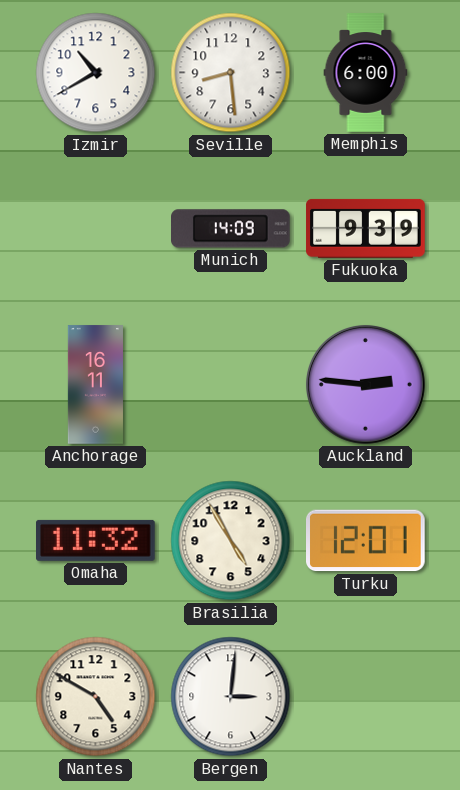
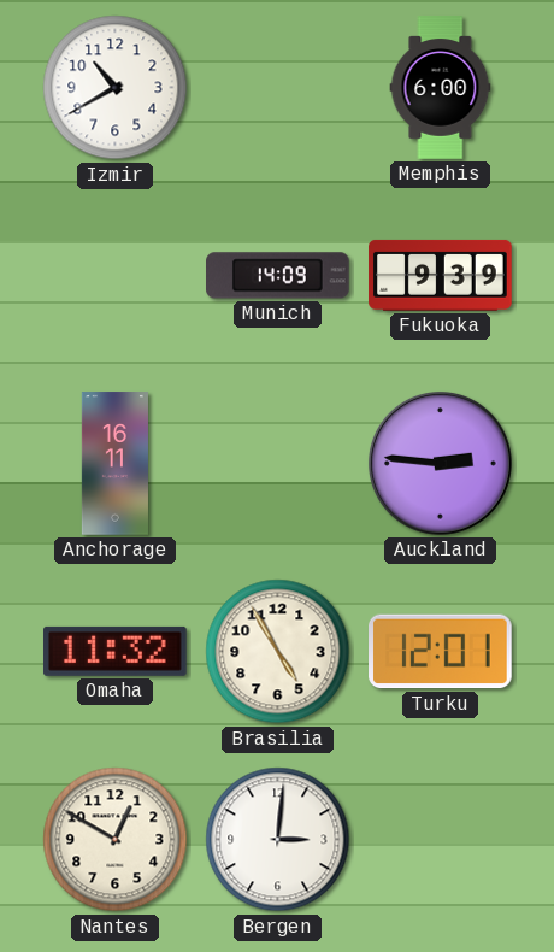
Seville: 8:29 -> none
Nantes: 4:50 -> 12:50
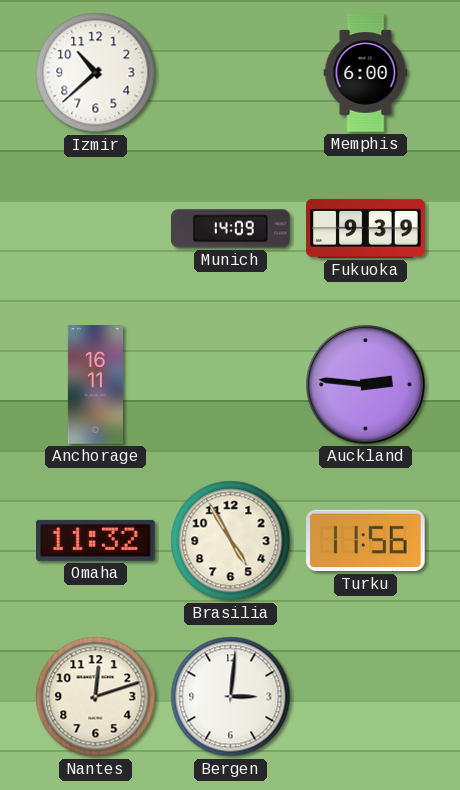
Izmir: 10:40 -> 10:38
Turku: 12:01 -> 11:56
Nantes: 12:50 -> 12:12
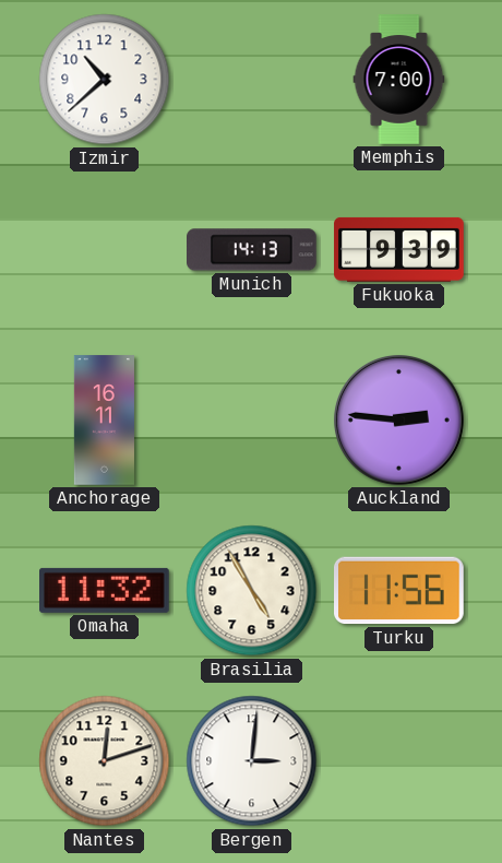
Memphis: 6:00 -> 7:00
Munich: 14:09 -> 14:13
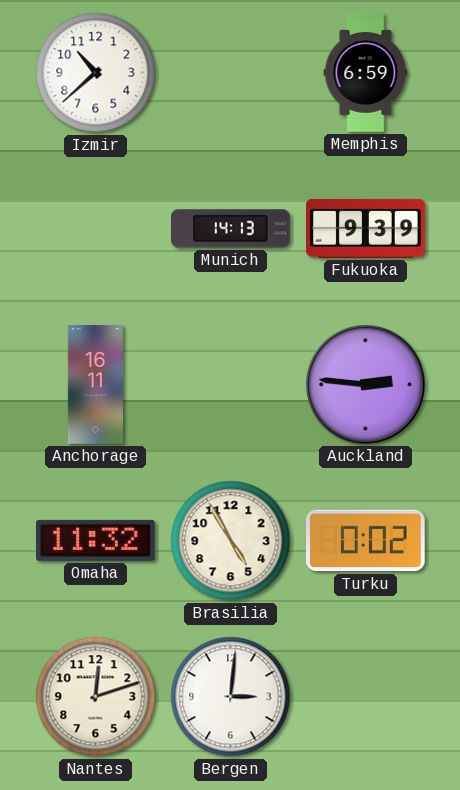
Memphis: 7:00 -> 6:59
Turku: 11:56 -> 0:02
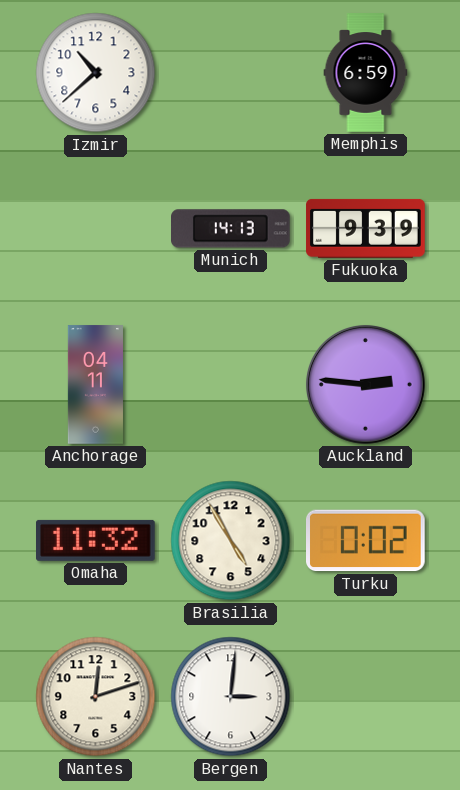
Anchorage: 16:11 -> 04:11
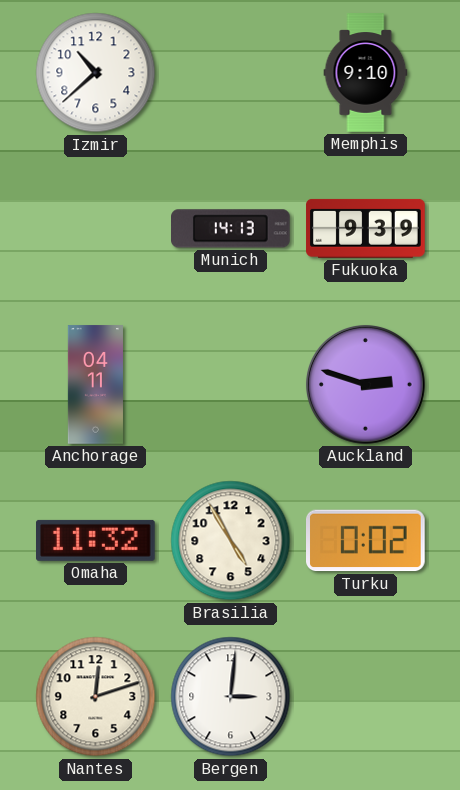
Memphis: 6:59 -> 9:10
Auckland: 2:46 -> 2:48
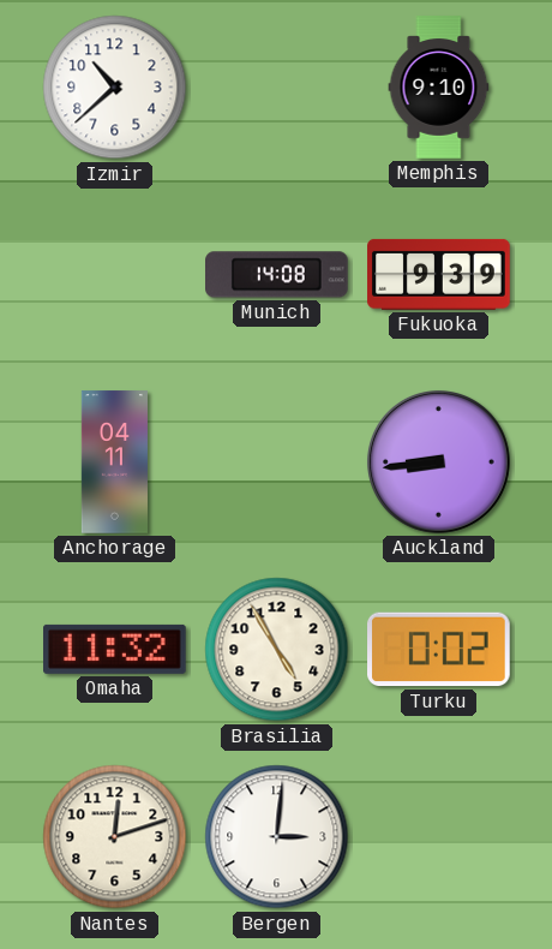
Munich: 14:13 -> 14:08
Auckland: 2:48 -> 8:44
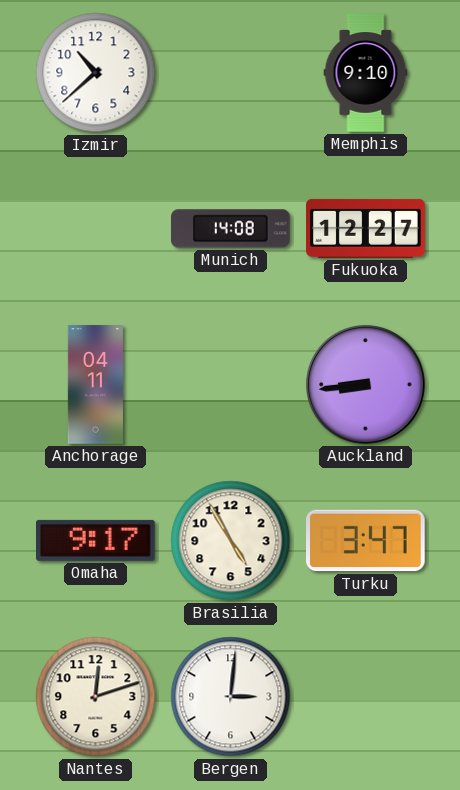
Fukuoka: 9:39 -> 12:27
Omaha: 11:32 -> 9:17
Turku: 0:02 -> 3:47
